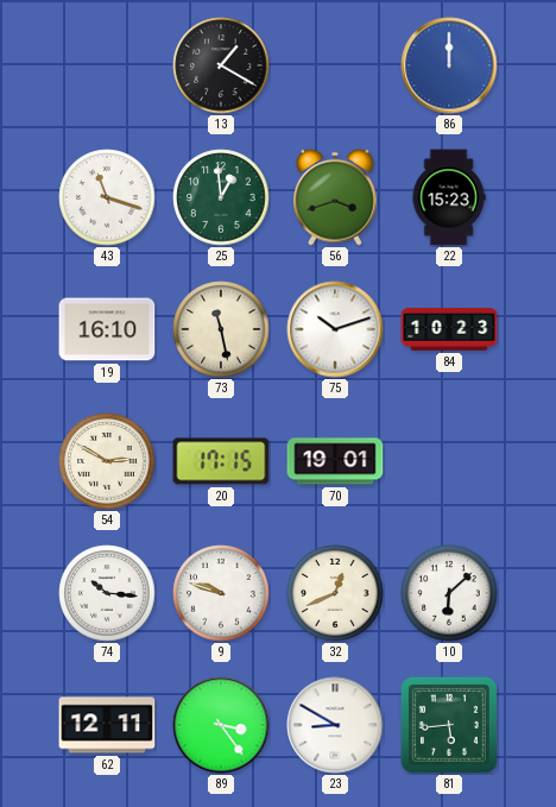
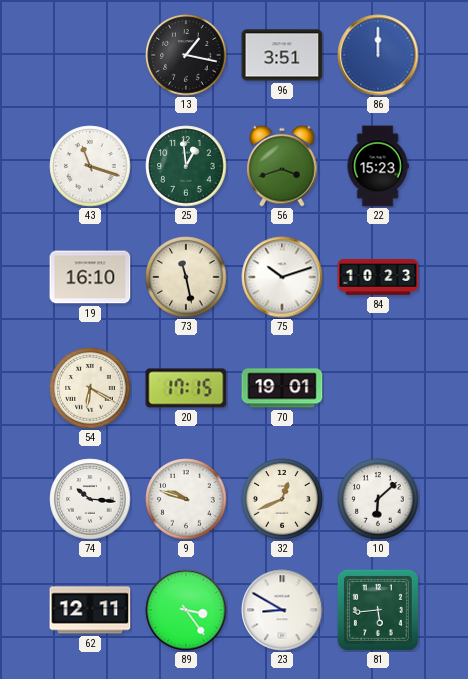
13: 1:20 -> 1:17
96: none -> 3:51
54: 2:50 -> 6:20
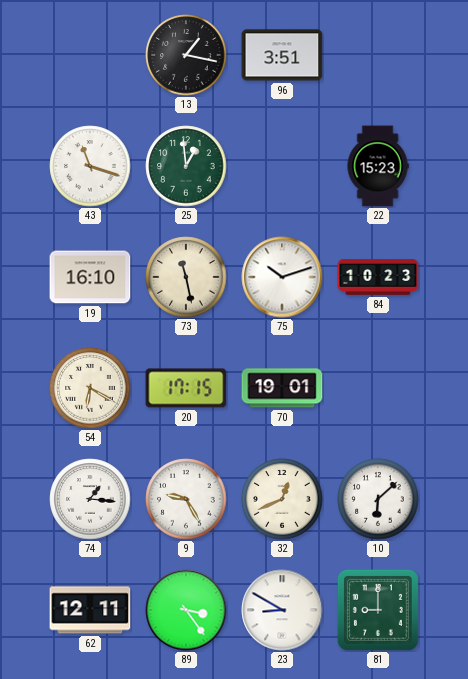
86: 12:00 -> none
56: 3:42 -> none
74: 10:16 -> 1:16
9: 9:48 -> 9:25
81: 5:44 -> 9:00
